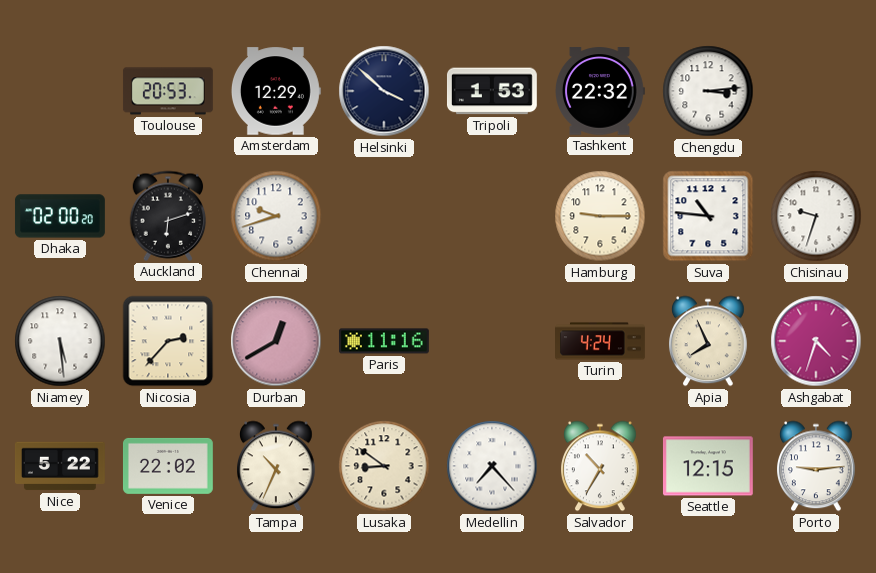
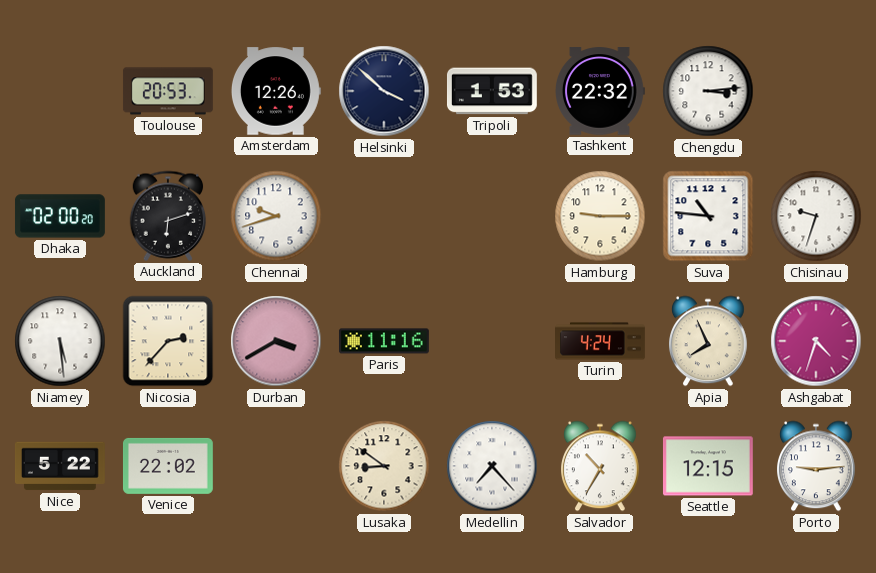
Amsterdam: 12:29 -> 12:26
Durban: 12:40 -> 3:40
Tampa: 10:34 -> none
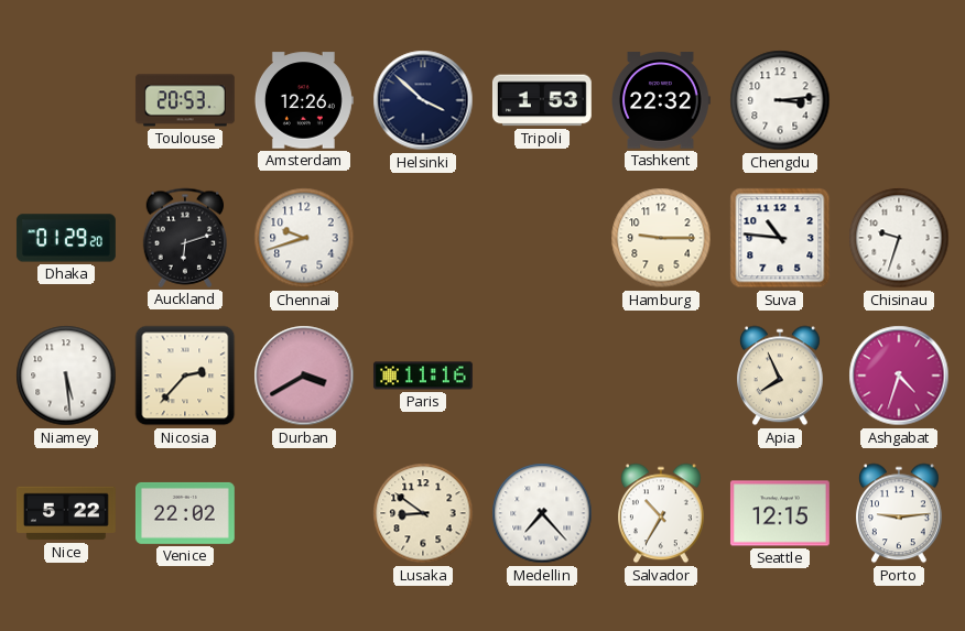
Dhaka: 02:00 -> 01:29
Turin: 4:24 -> none
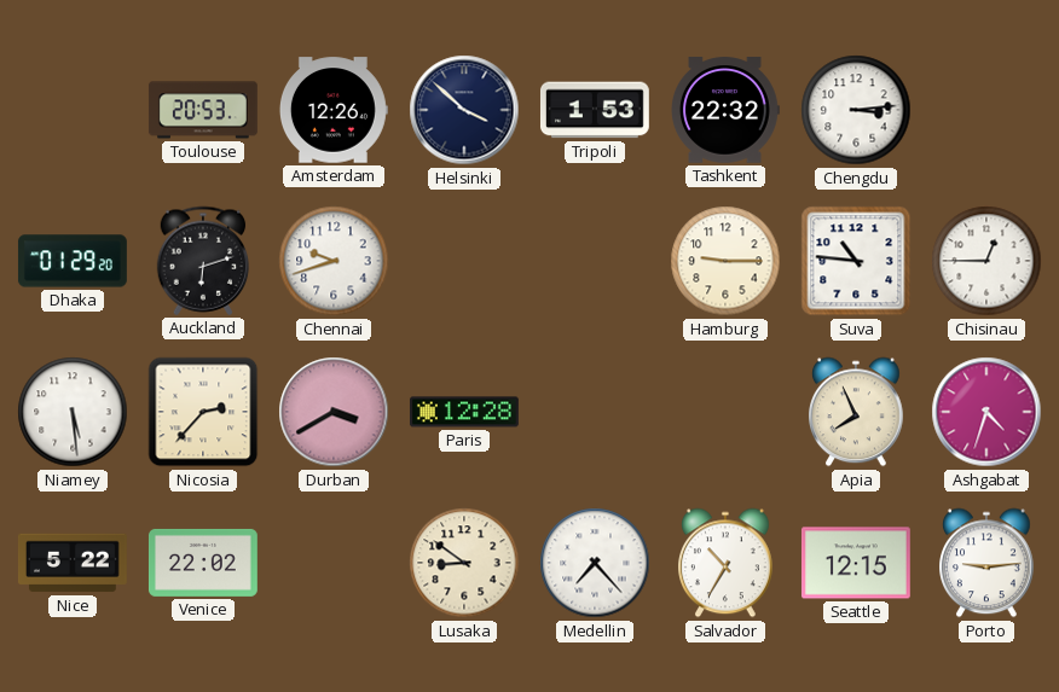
Chisinau: 9:33 -> 12:45
Paris: 11:16 -> 12:28
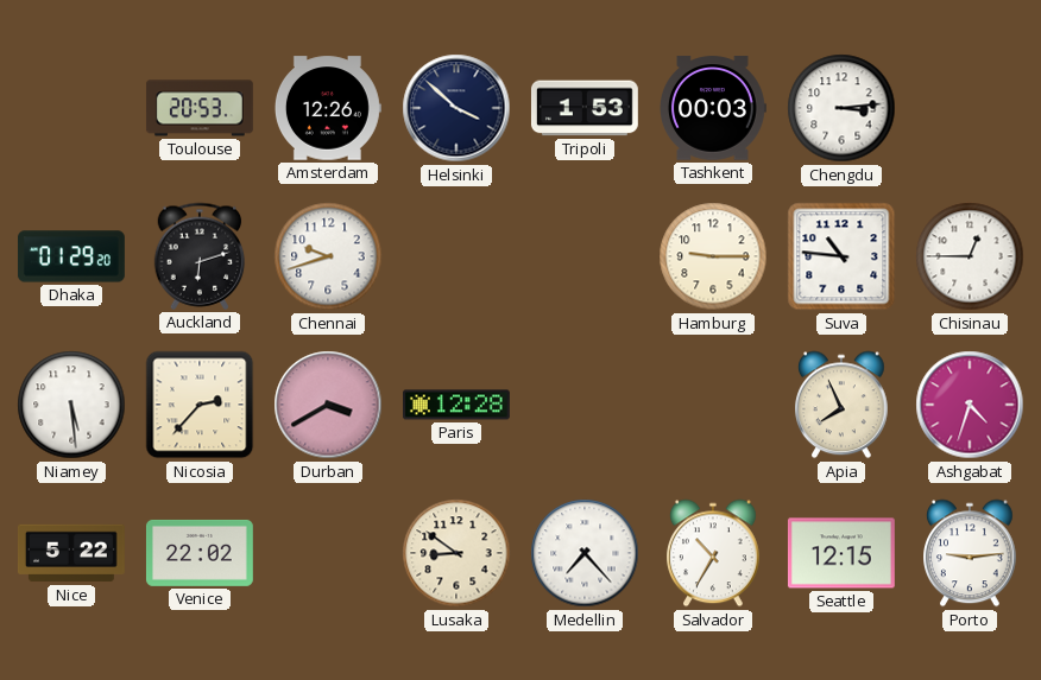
Tashkent: 22:32 -> 00:03
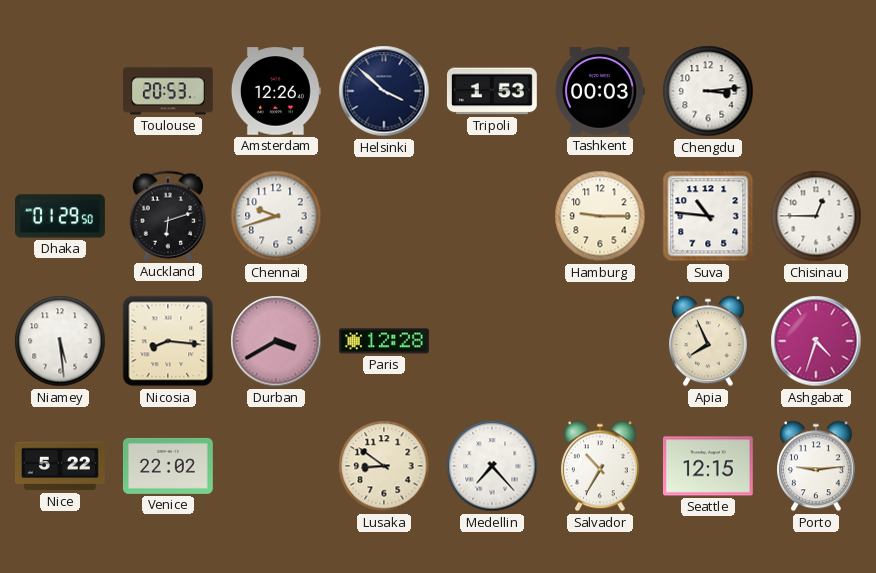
Dhaka: 01:29:20 -> 01:29:50
Nicosia: 2:37 -> 8:16
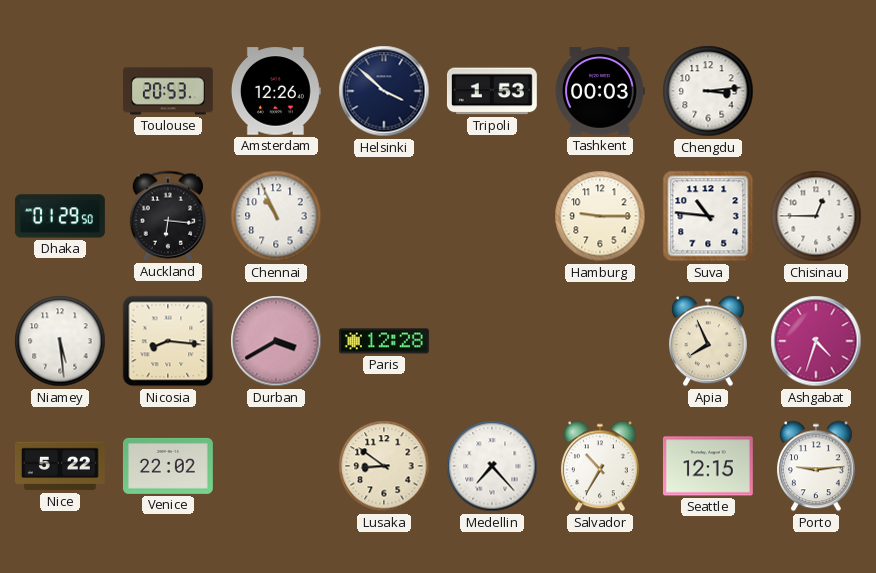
Auckland: 6:12 -> 6:16
Chennai: 9:42 -> 10:56
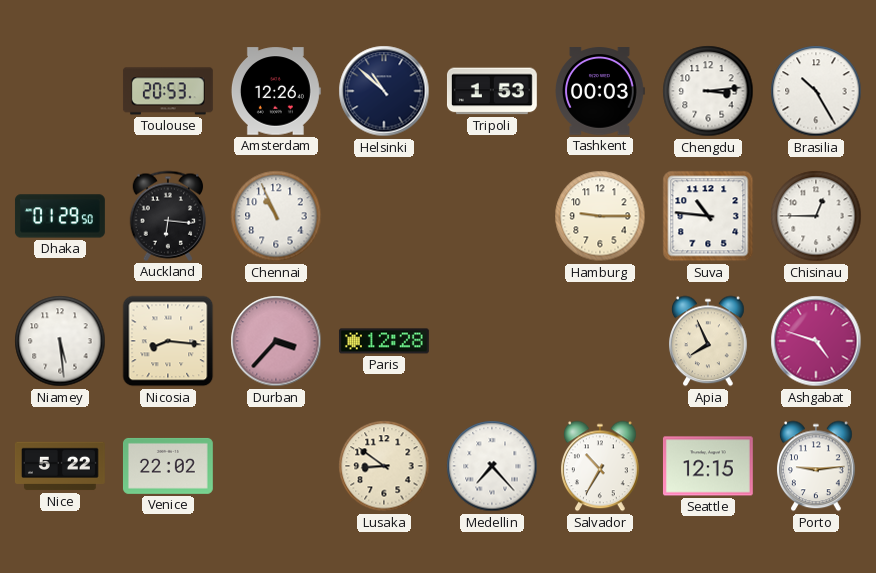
Helsinki: 3:52 -> 10:52
Brasilia: none -> 10:25
Durban: 3:40 -> 3:37
Ashgabat: 4:33 -> 4:48
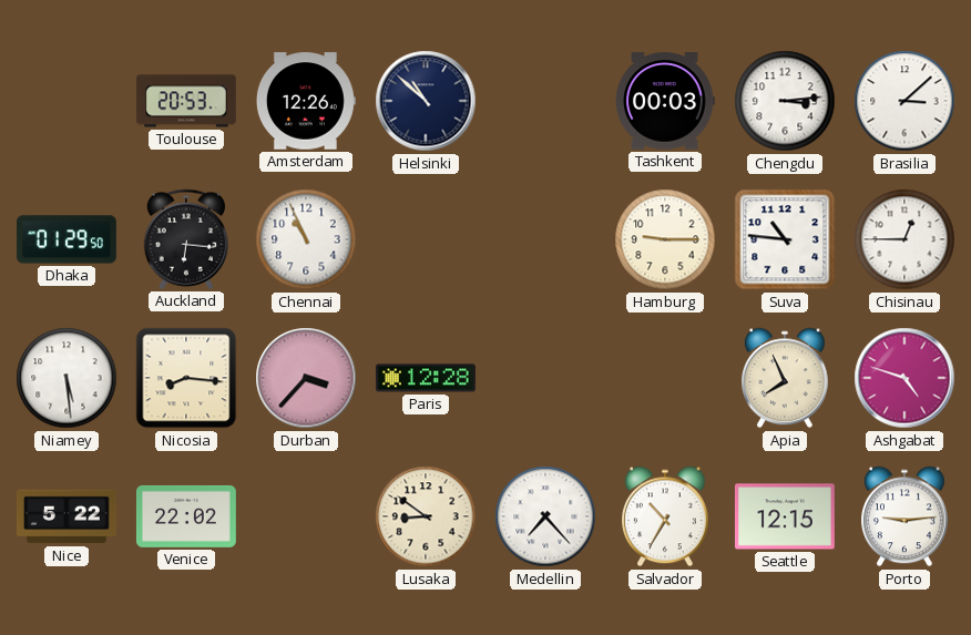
Tripoli: 1:53 -> none
Brasilia: 10:25 -> 3:08
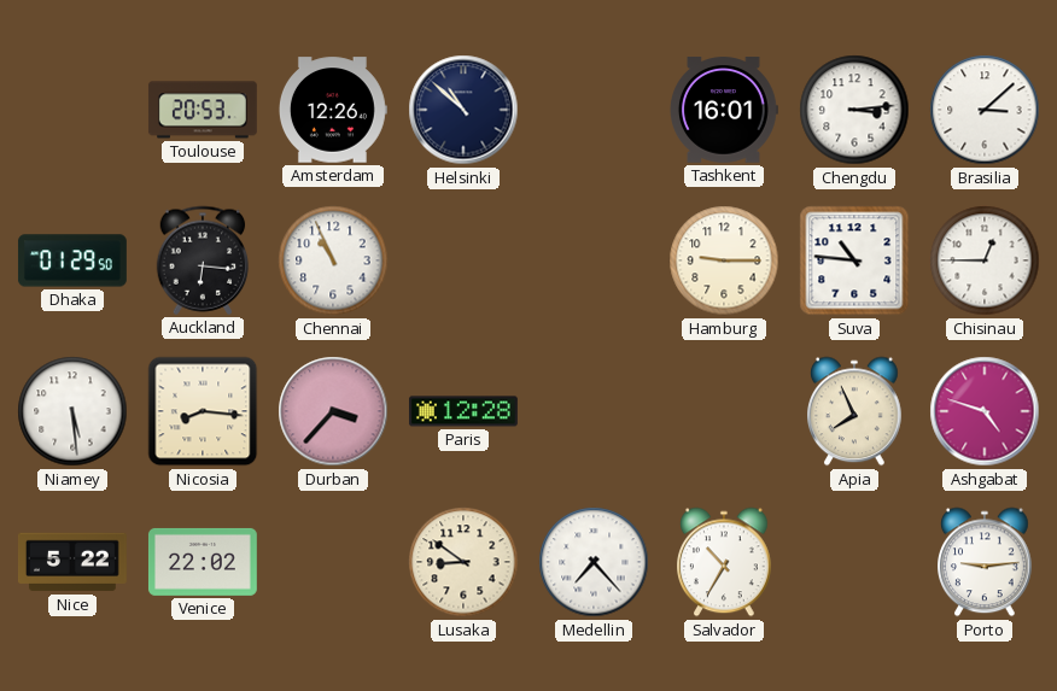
Tashkent: 00:03 -> 16:01
Seattle: 12:15 -> none
